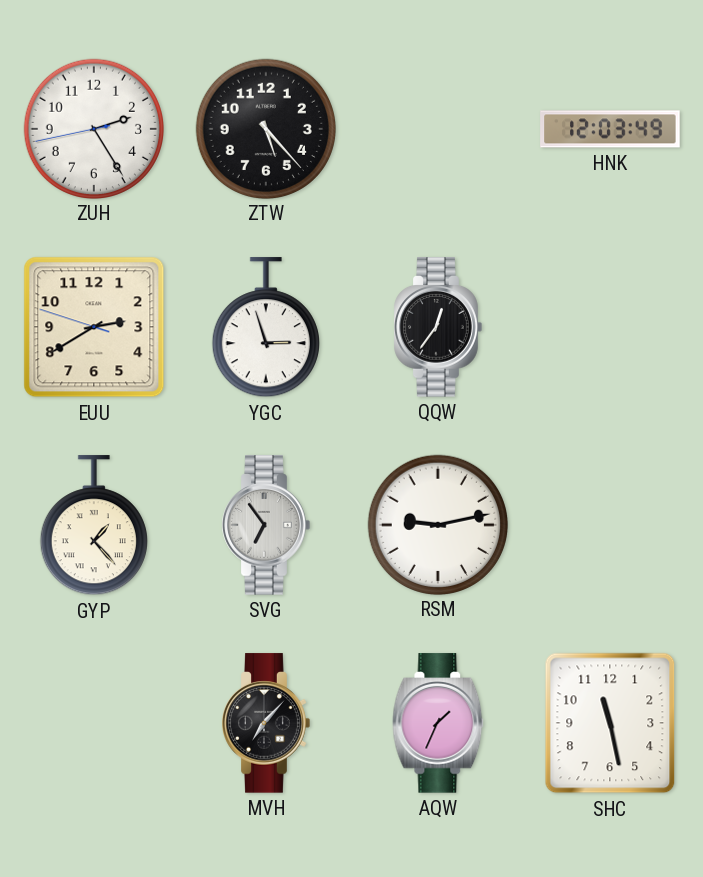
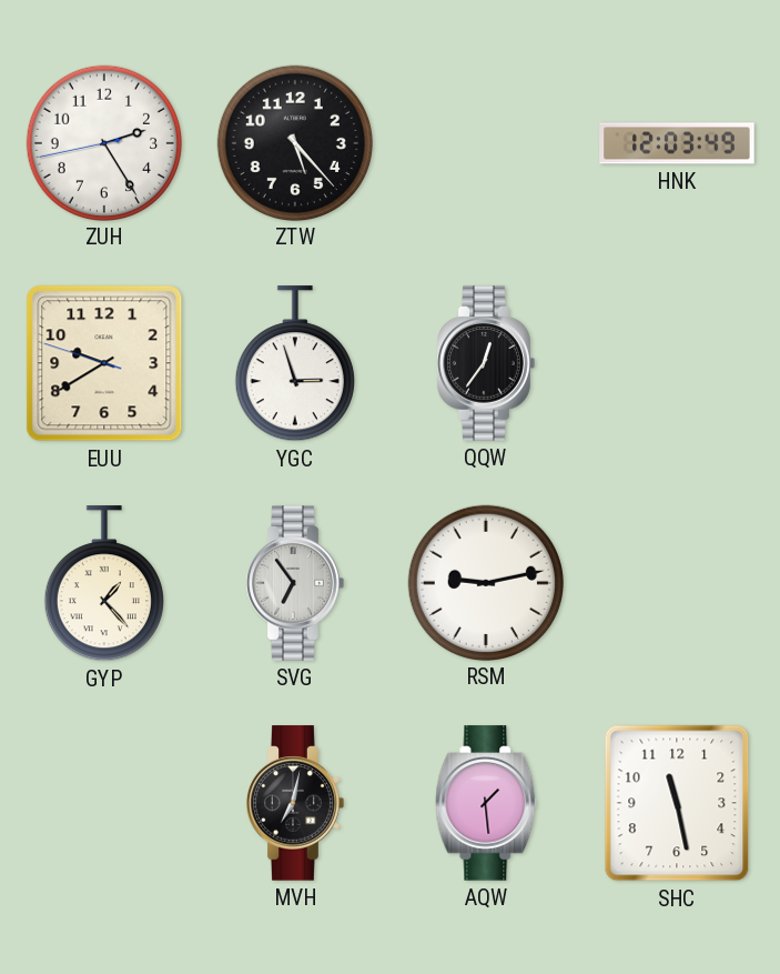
EUU: 2:39 -> 9:39
MVH: 7:07 -> 7:02
AQW: 1:34 -> 1:29
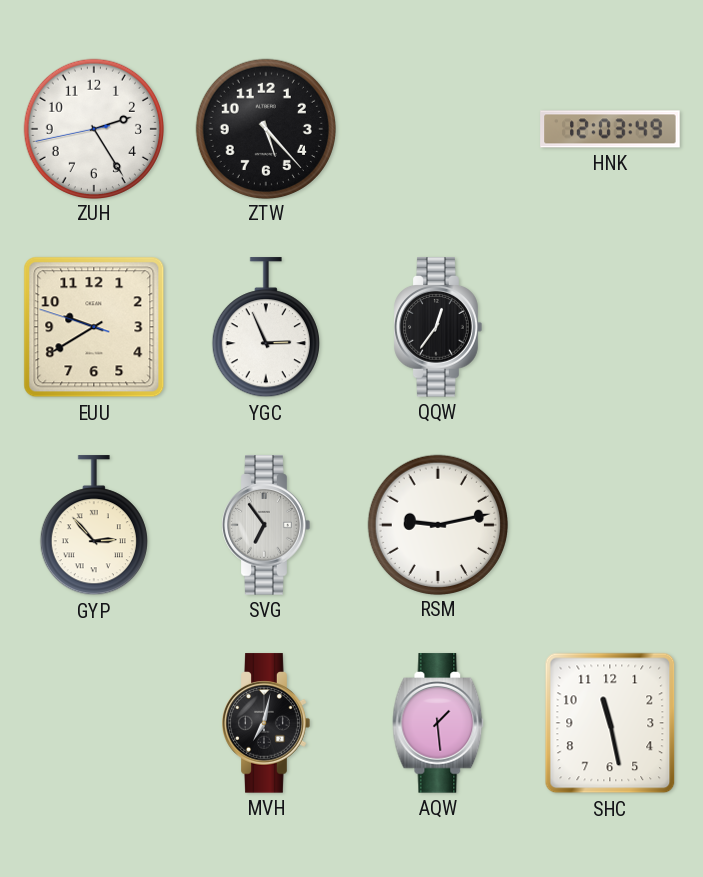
YGC: 2:57 -> 2:56
GYP: 1:23 -> 2:53
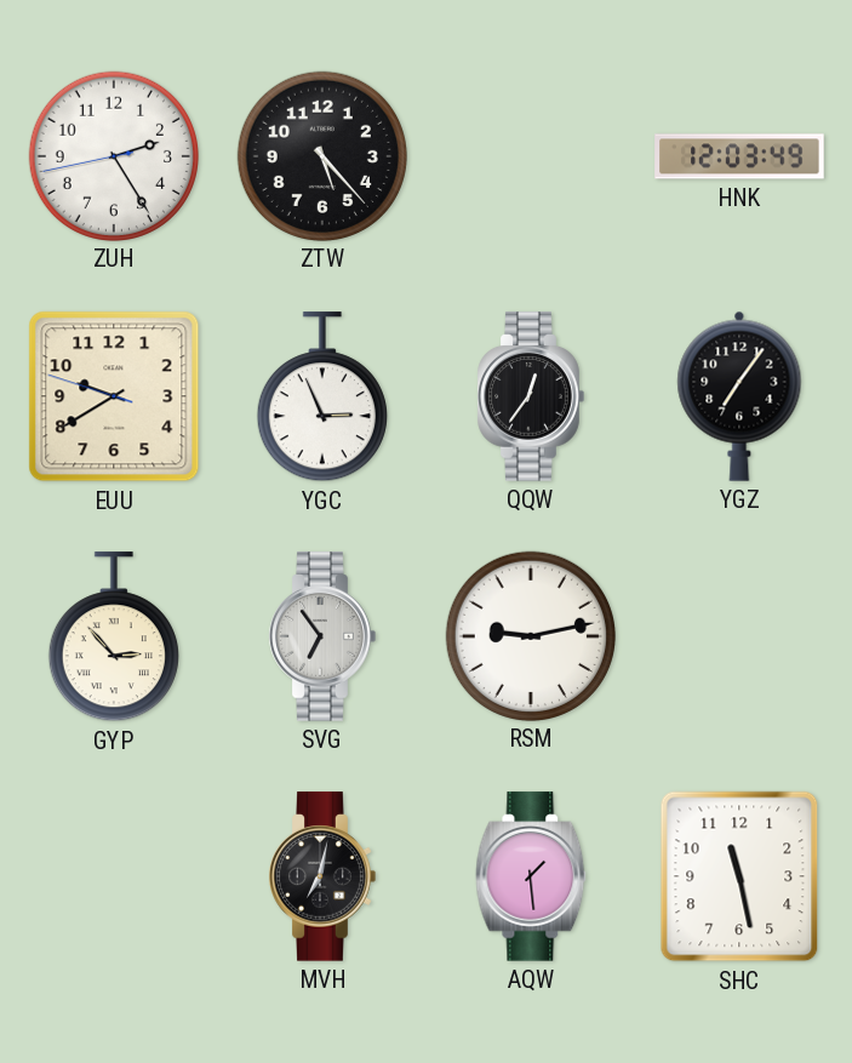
YGZ: none -> 7:06
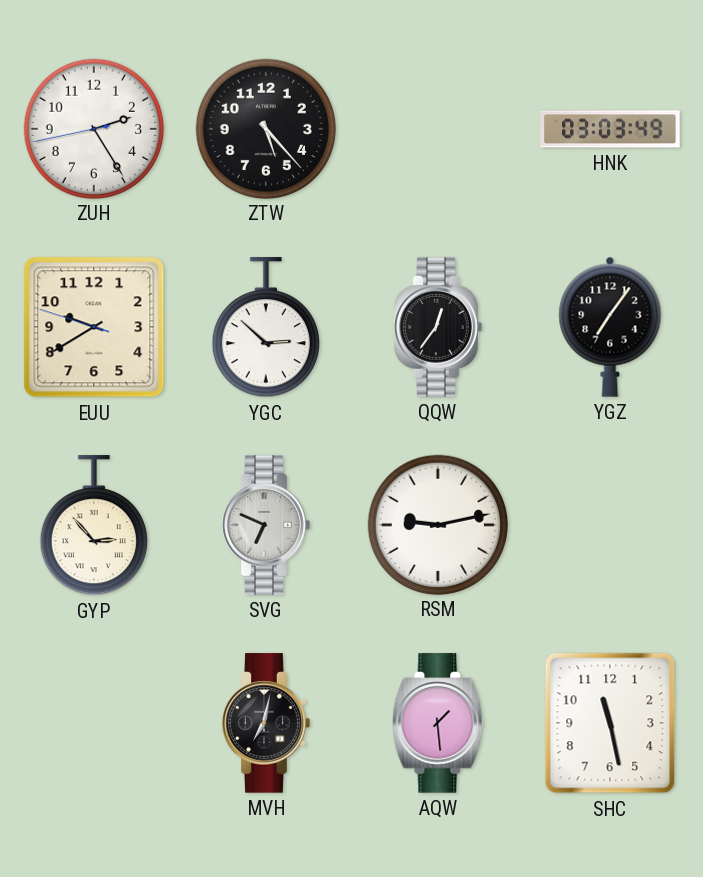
HNK: 12:03 -> 03:03
YGC: 2:56 -> 2:52
SVG: 6:54 -> 6:49
